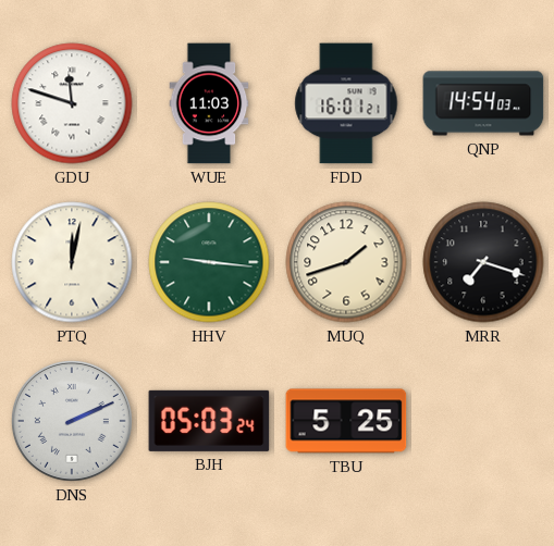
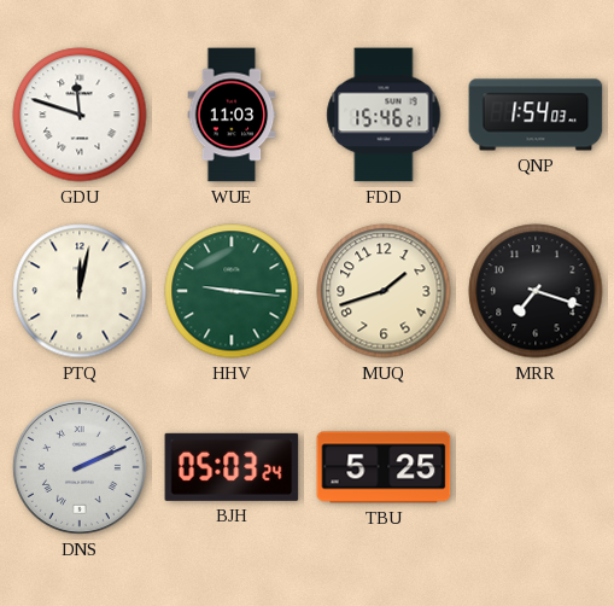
FDD: 16:01 -> 15:46
QNP: 14:54 -> 1:54
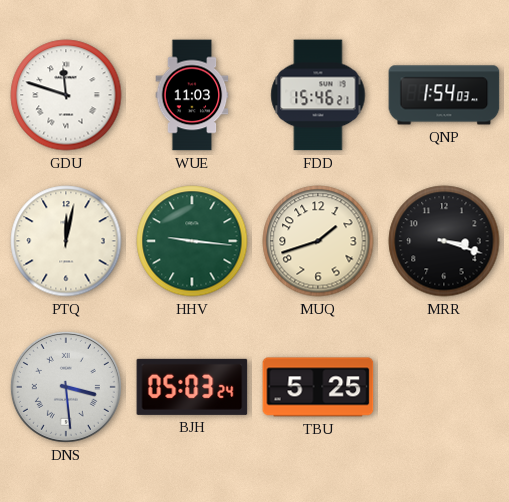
MRR: 7:18 -> 3:18
DNS: 2:11 -> 3:29
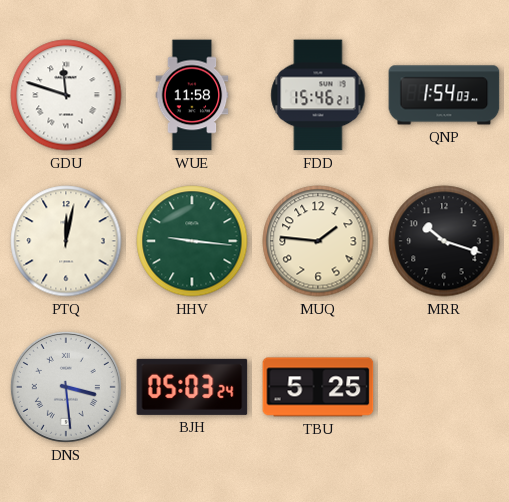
WUE: 11:03 -> 11:58
MUQ: 1:42 -> 1:46
MRR: 3:18 -> 10:18
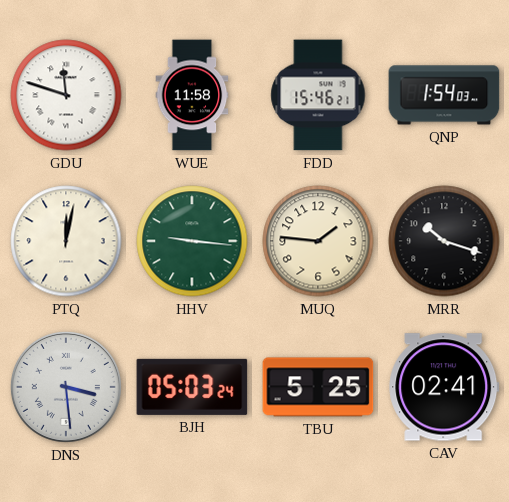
CAV: none -> 02:41
